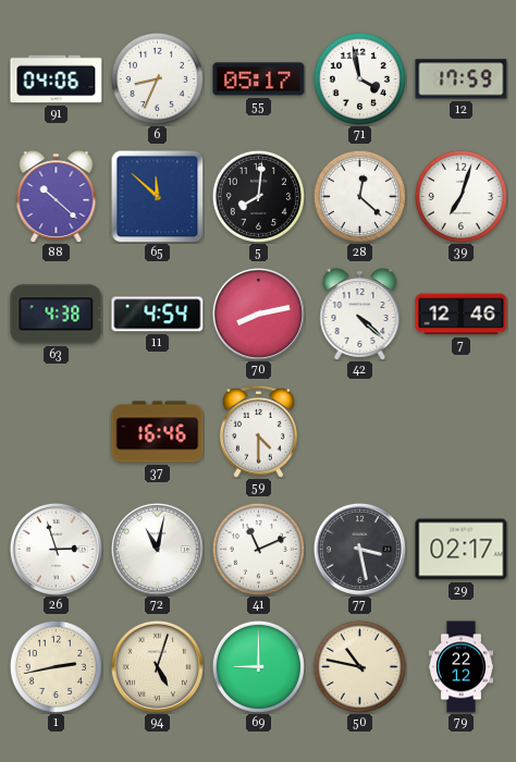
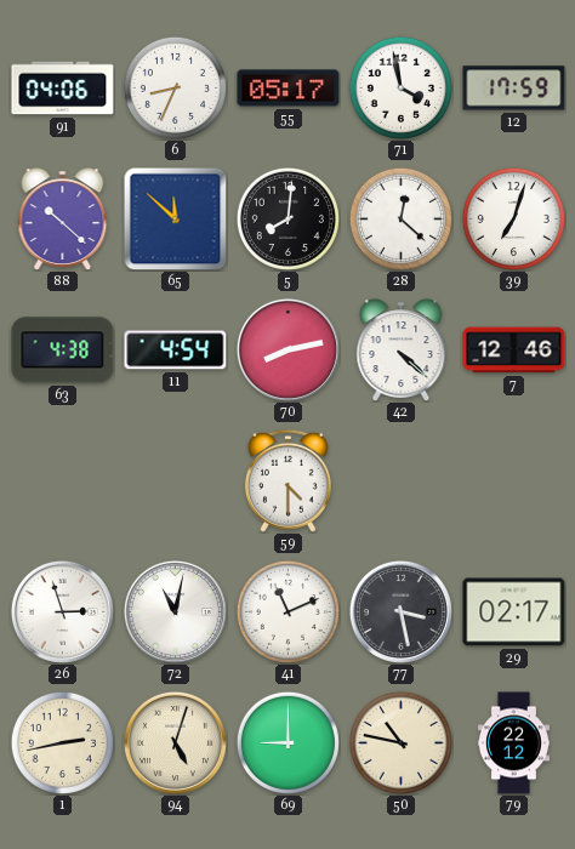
37: 16:46 -> none
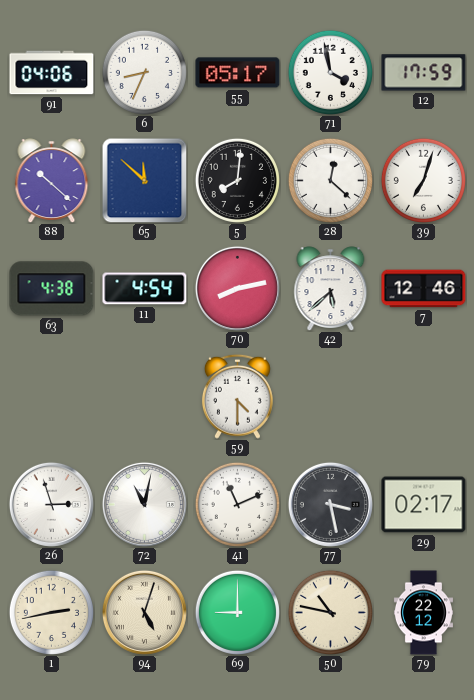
42: 4:22 -> 5:38
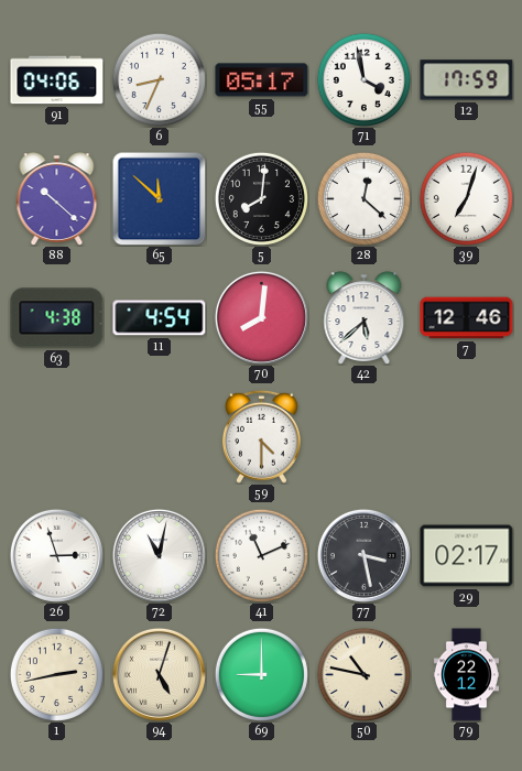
70: 8:13 -> 8:01
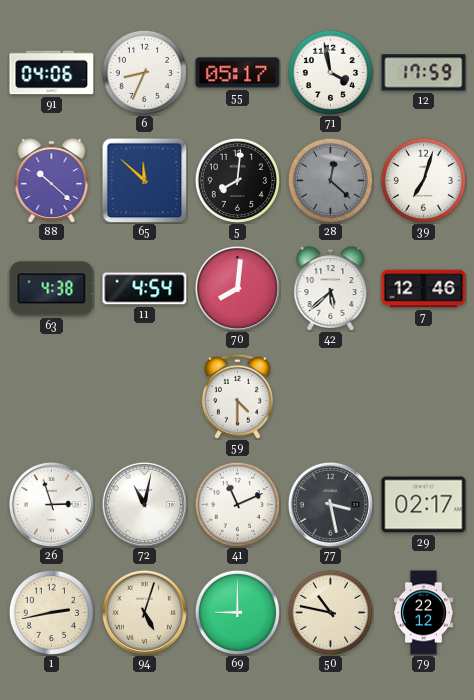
28 dial: white -> grey
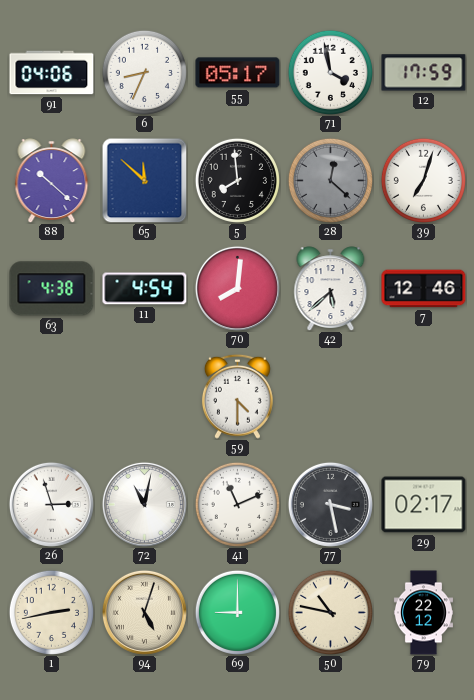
5: 8:01 -> 7:59
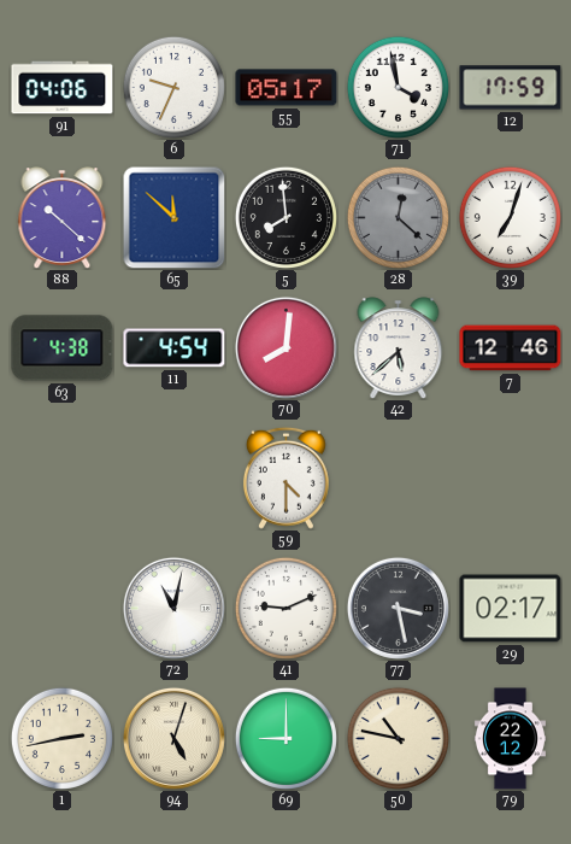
6: 8:34 -> 9:34
26: 2:57 -> none
41: 11:11 -> 9:11
